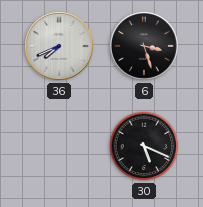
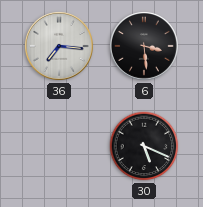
36: 7:41 -> 7:16
6: 3:27 -> 3:29
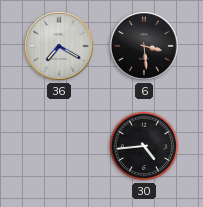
36: 7:16 -> 7:20
30: 5:19 -> 4:44
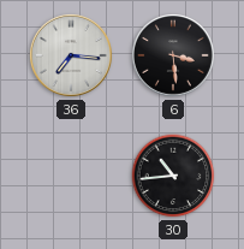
36: 7:20 -> 7:16
30: 4:44 -> 10:44
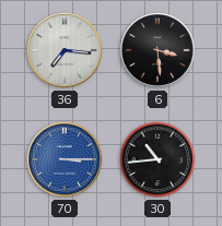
70: none -> 3:15
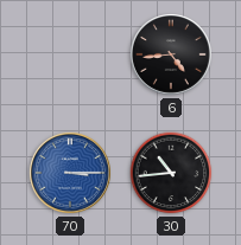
36: 7:16 -> none
6: 3:29 -> 4:44
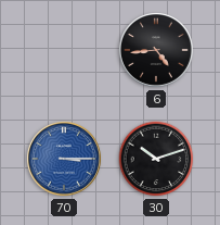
30: 10:44 -> 10:12
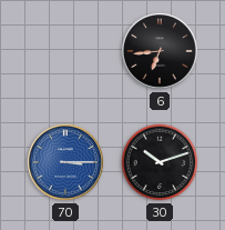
6: 4:44 -> 6:44
